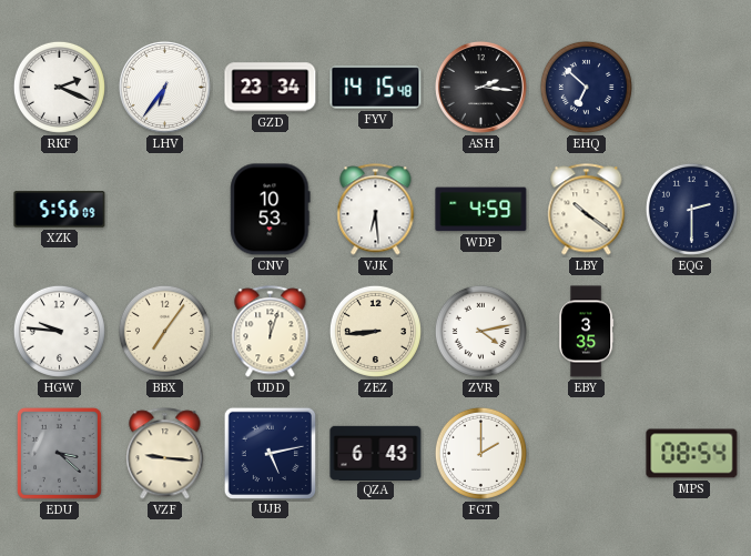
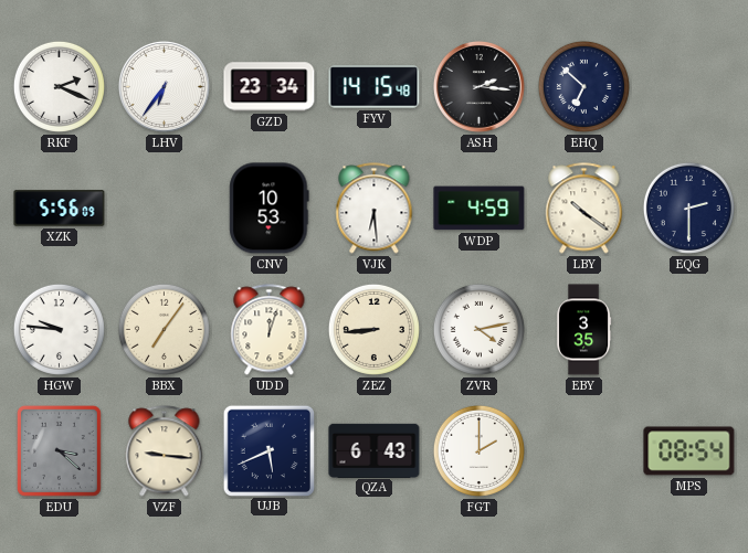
UJB: 5:13 -> 5:41
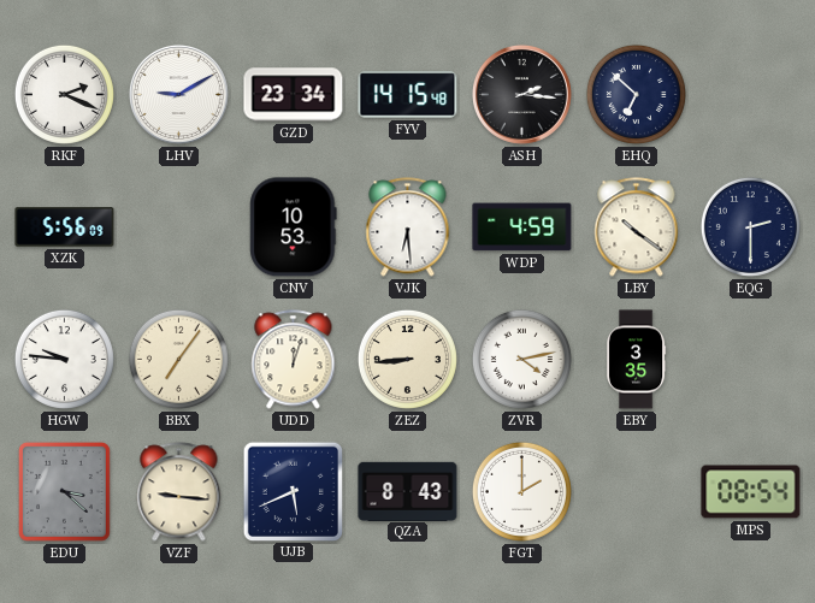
LHV: 6:36 -> 9:10
QZA: 6:43 -> 8:43
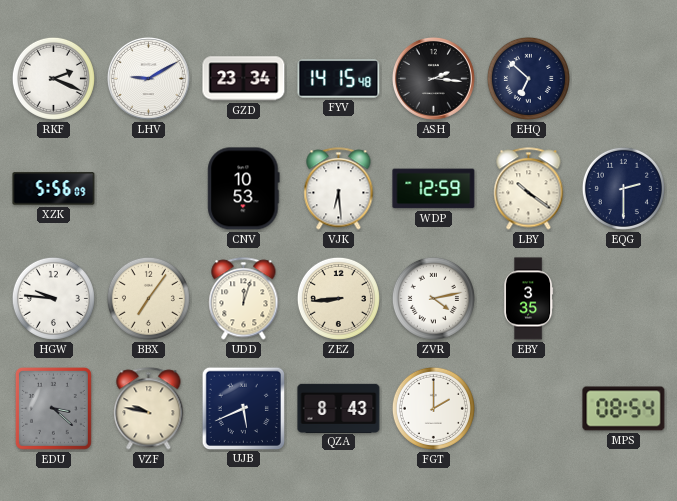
WDP: 4:59 -> 12:59
VZF: 9:16 -> 9:47
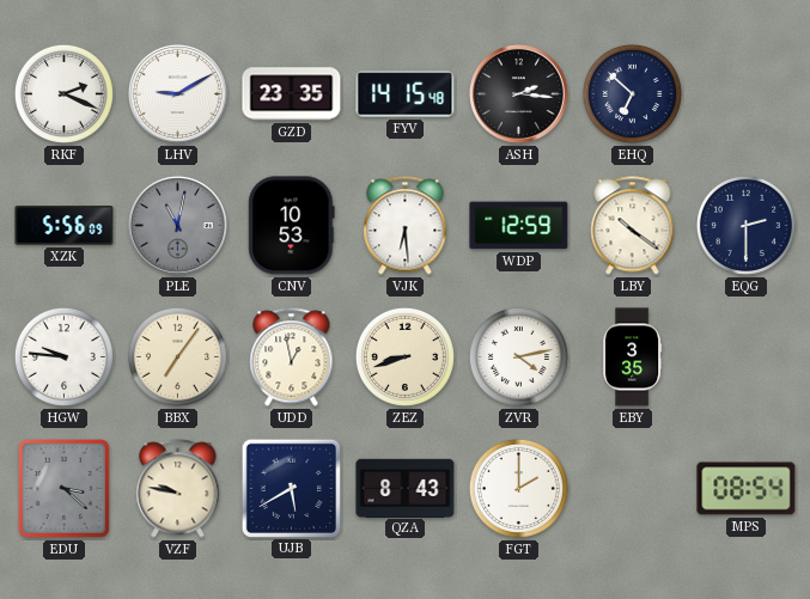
GZD: 23:34 -> 23:35
PLE: none -> 11:02
UDD: 12:03 -> 12:58
ZEZ: 8:44 -> 8:42
UJB: 5:41 -> 5:40
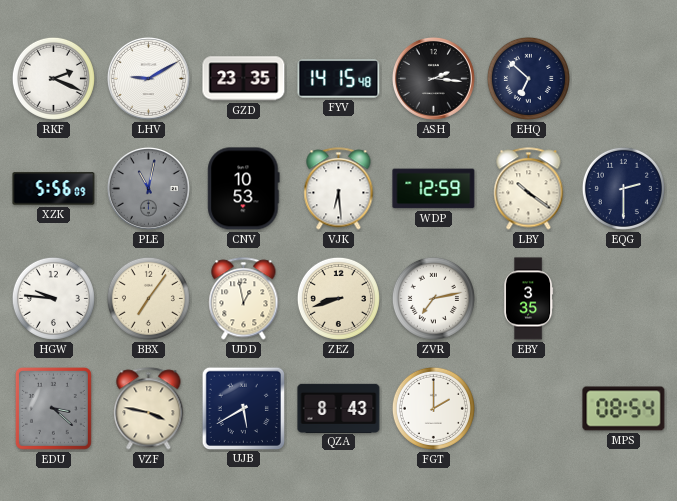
ZVR: 4:13 -> 7:13
VZF: 9:47 -> 3:47
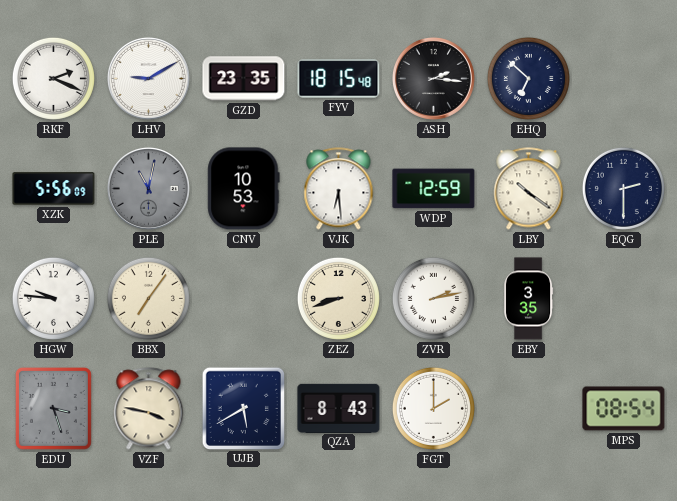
FYV: 14:15 -> 18:15
UDD: 12:58 -> none
ZVR: 7:13 -> 2:13
EDU: 3:22 -> 3:27
